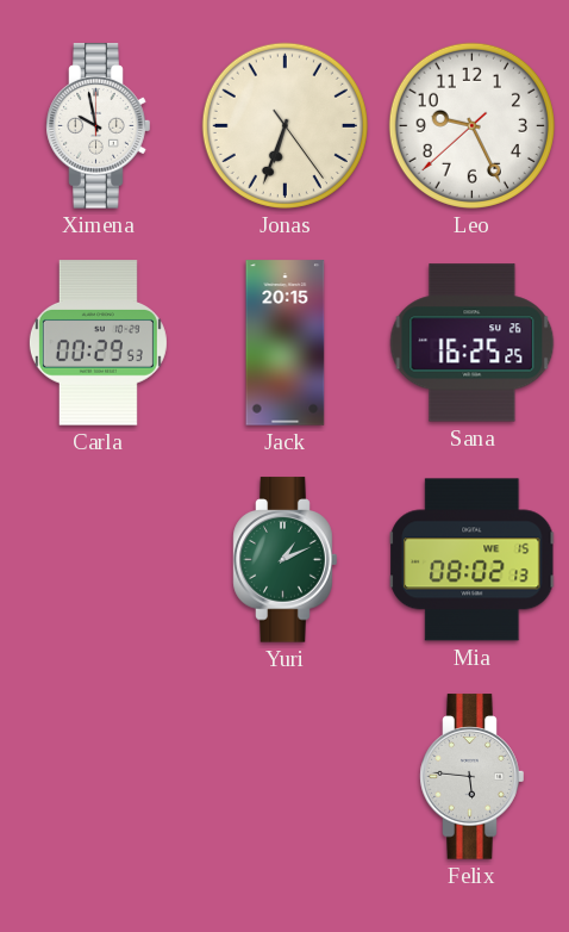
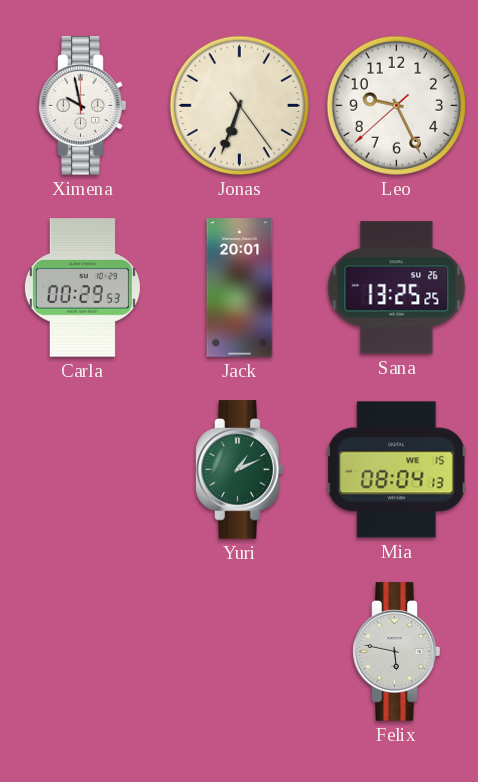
Jack: 20:15 -> 20:01
Sana: 16:25 -> 13:25
Mia: 08:02 -> 08:04
Felix: 5:46 -> 5:47
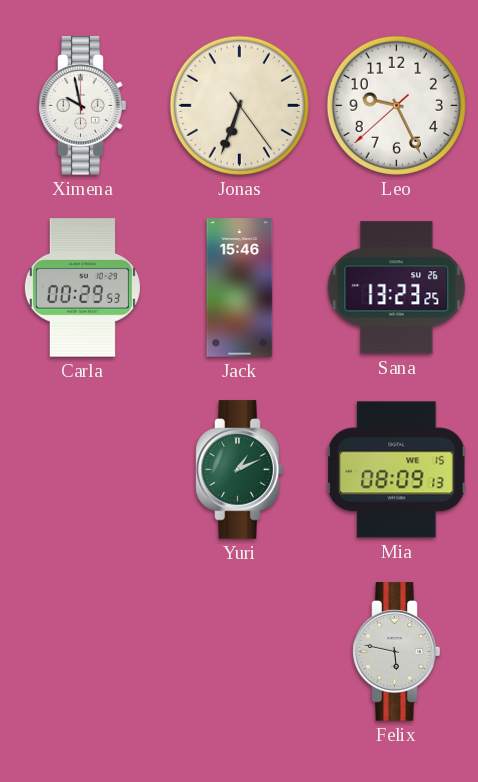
Jack: 20:01 -> 15:46
Sana: 13:25 -> 13:23
Mia: 08:04 -> 08:09
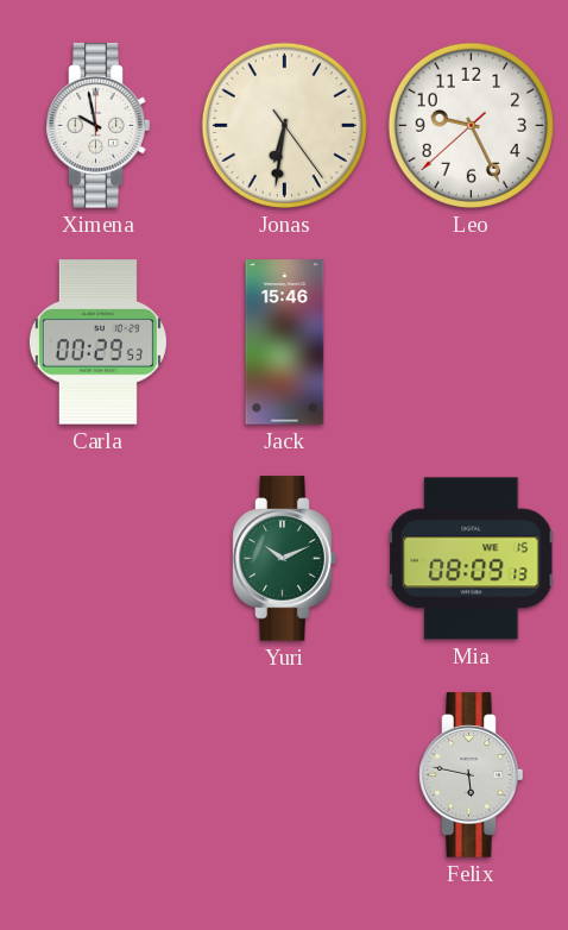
Jonas: 6:33 -> 6:31
Sana: 13:23 -> none
Yuri: 1:11 -> 10:11
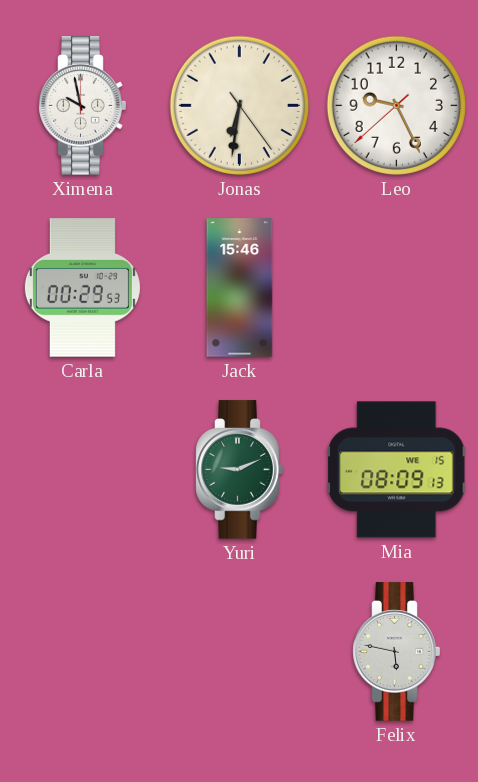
Yuri: 10:11 -> 9:11
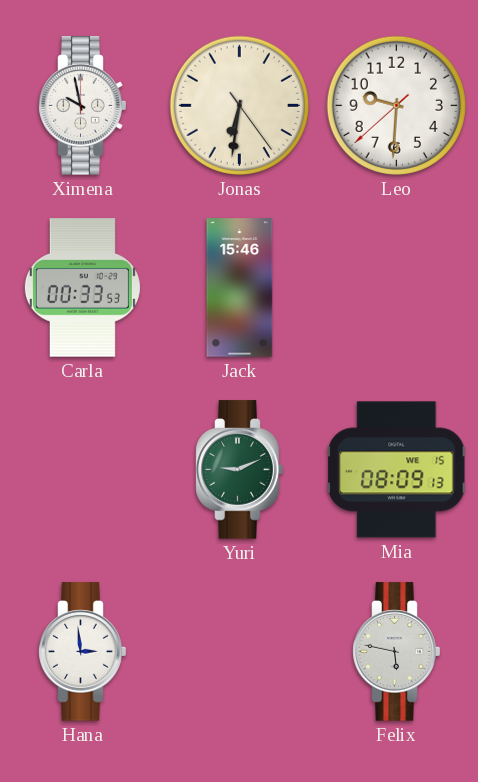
Leo: 9:25 -> 9:30
Carla: 00:29 -> 00:33
Hana: none -> 2:59
